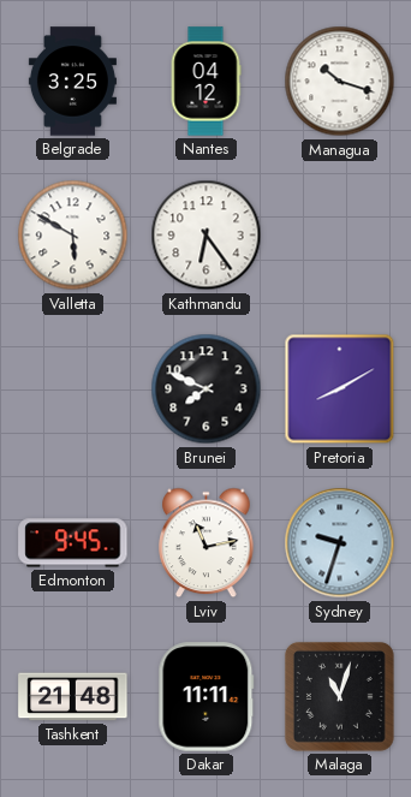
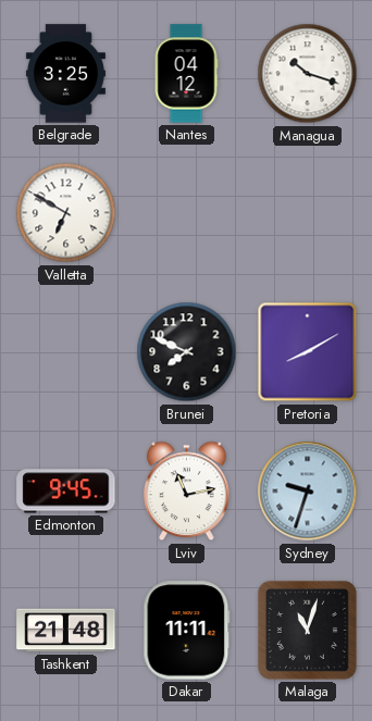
Valletta: 5:50 -> 6:50
Kathmandu: 6:24 -> none
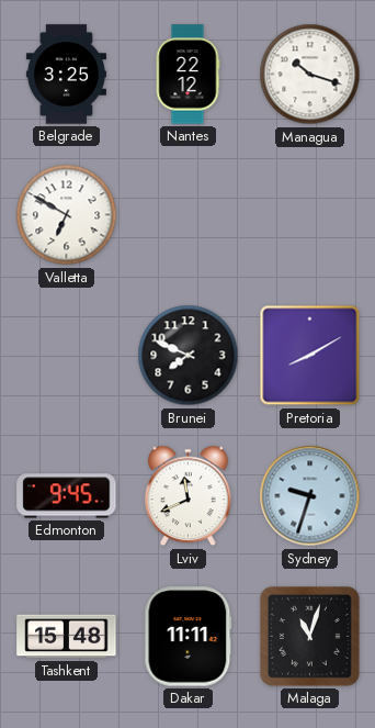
Nantes: 04:12 -> 22:12
Lviv: 11:13 -> 11:41
Tashkent: 21:48 -> 15:48
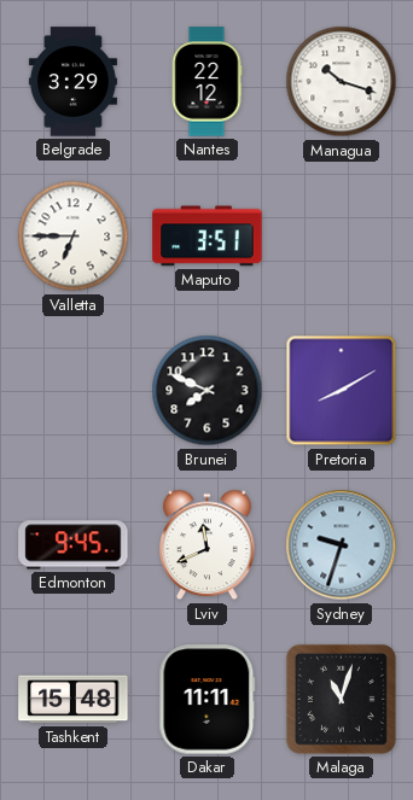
Belgrade: 3:25 -> 3:29
Valletta: 6:50 -> 6:45
Maputo: none -> 3:51
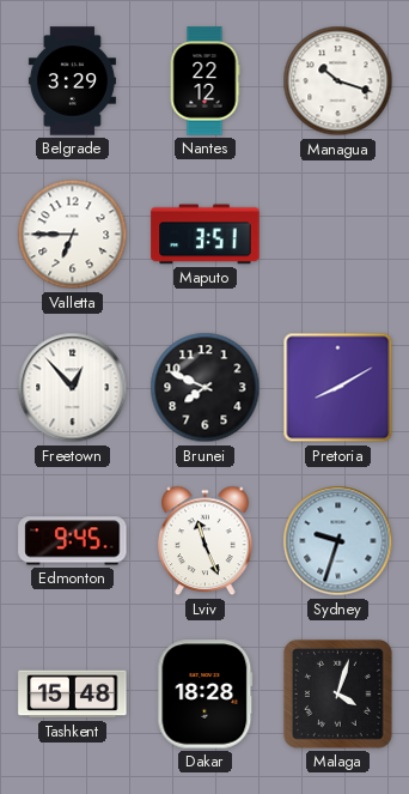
Freetown: none -> 12:53
Lviv: 11:41 -> 11:26
Dakar: 11:11 -> 18:28
Malaga: 11:03 -> 4:03
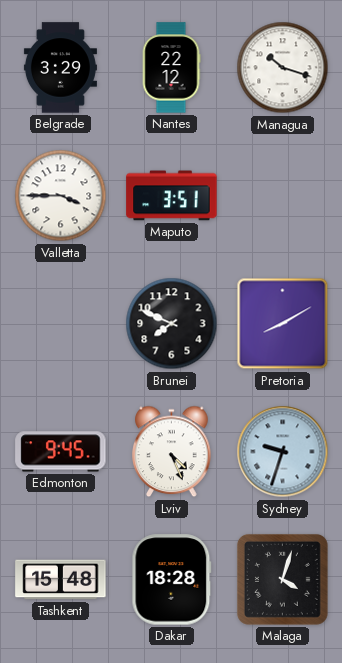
Valletta: 6:45 -> 3:45
Freetown: 12:53 -> none
Lviv: 11:26 -> 4:26
